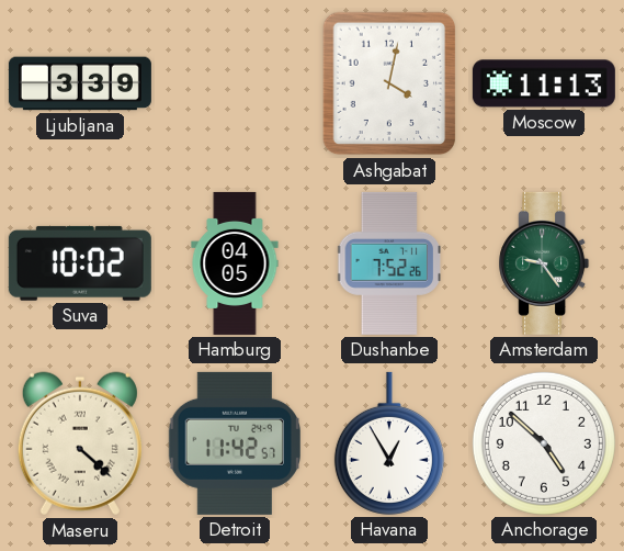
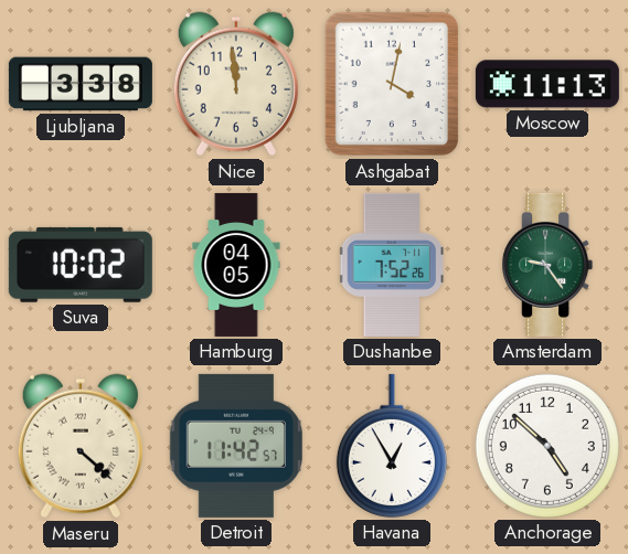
Ljubljana: 3:39 -> 3:38
Nice: none -> 11:59
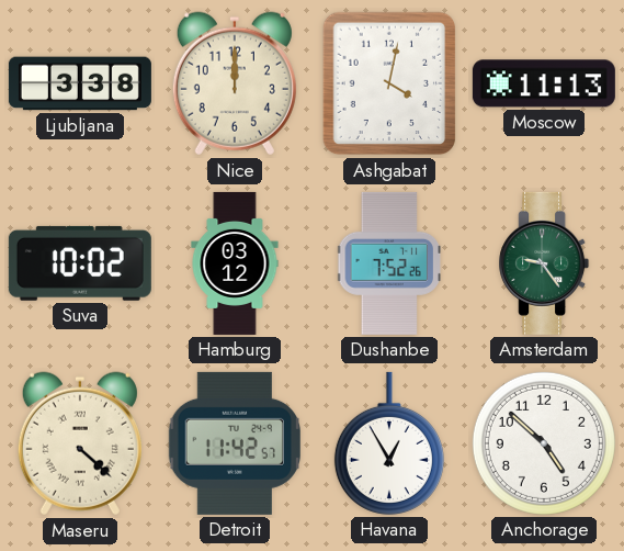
Nice: 11:59 -> 12:00
Hamburg: 04:05 -> 03:12
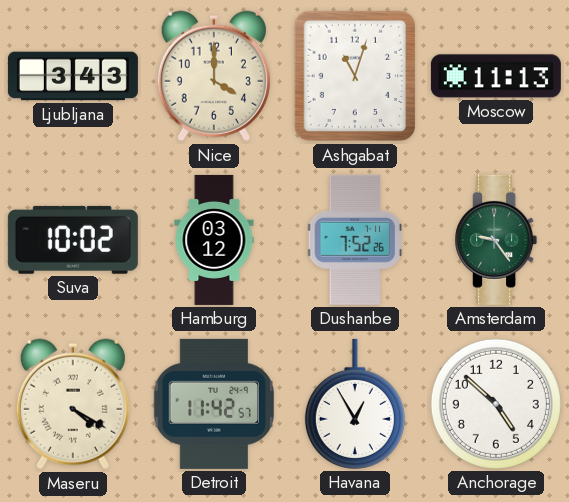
Ljubljana: 3:38 -> 3:43
Nice: 12:00 -> 4:00
Ashgabat: 4:02 -> 11:03
Maseru: 4:22 -> 4:20
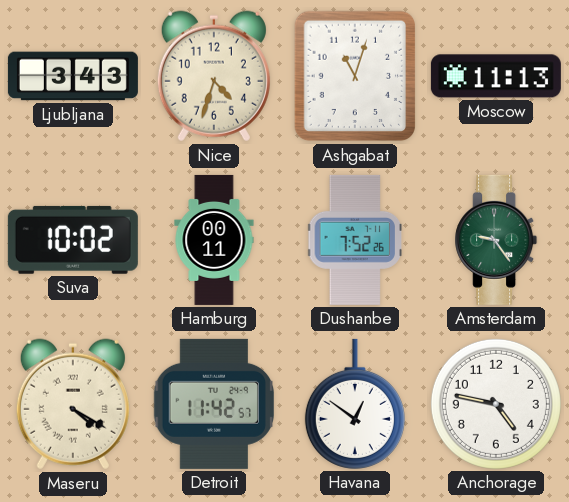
Nice: 4:00 -> 4:33
Hamburg: 03:12 -> 00:11
Havana: 12:55 -> 12:51
Anchorage: 4:52 -> 4:47
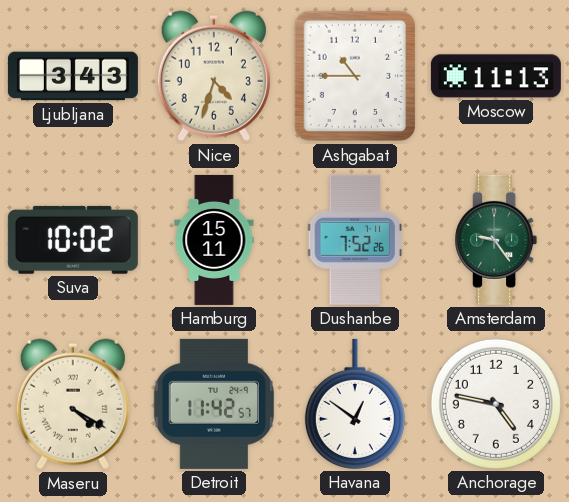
Ashgabat: 11:03 -> 10:45
Hamburg: 00:11 -> 15:11
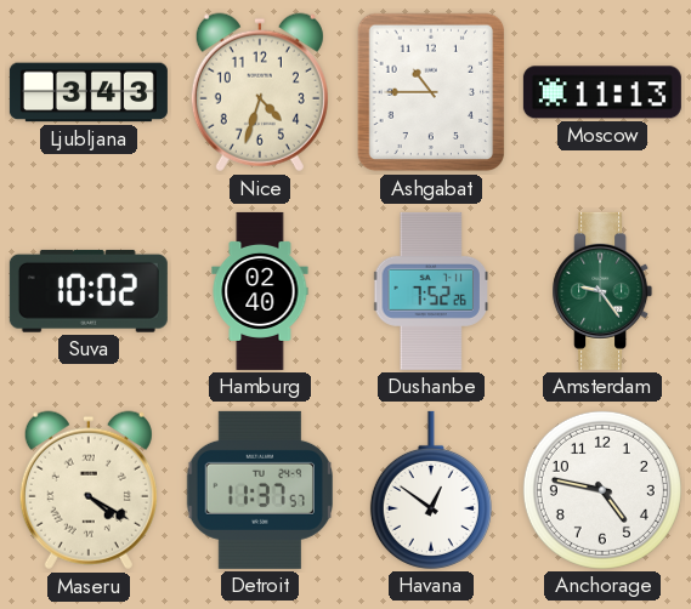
Hamburg: 15:11 -> 02:40
Detroit: 11:42 -> 11:37
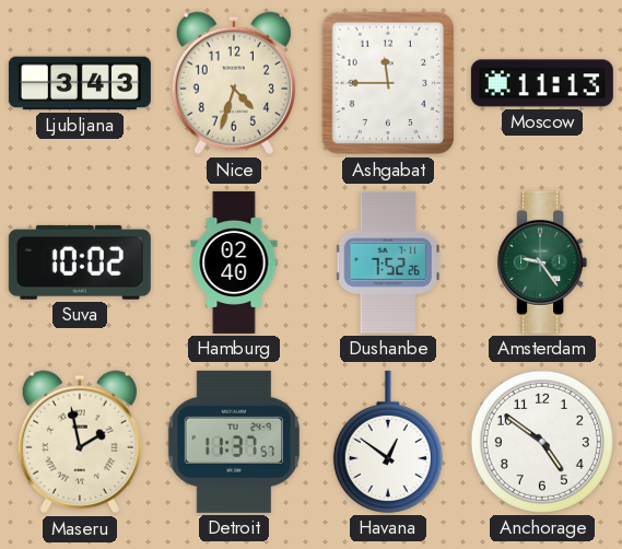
Ashgabat: 10:45 -> 11:45
Maseru: 4:20 -> 1:58
Anchorage: 4:47 -> 4:51
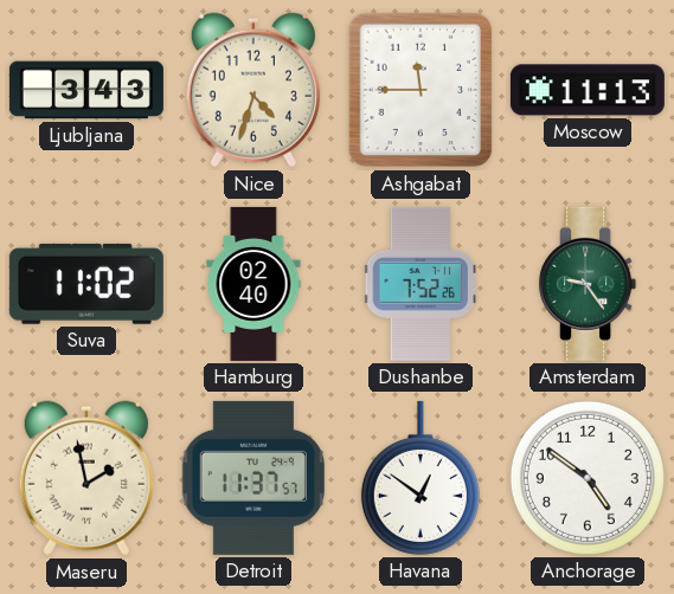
Suva: 10:02 -> 11:02
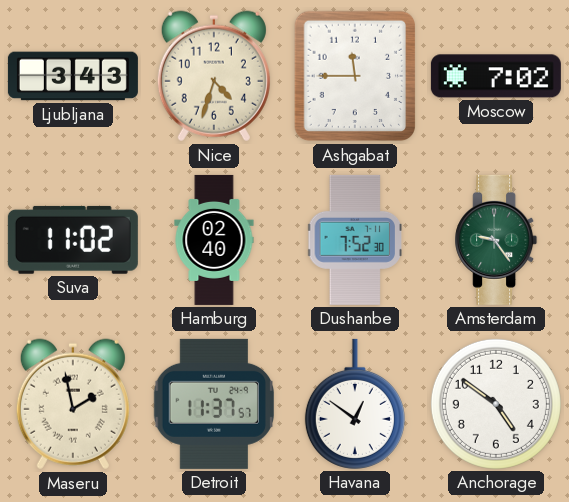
Moscow: 11:13 -> 7:02
Dushanbe: 7:52:26 -> 7:52:30
